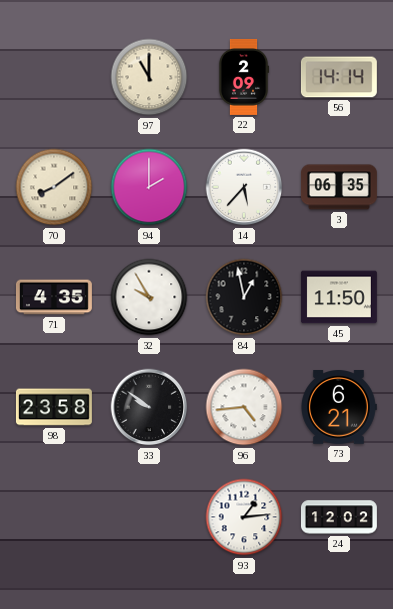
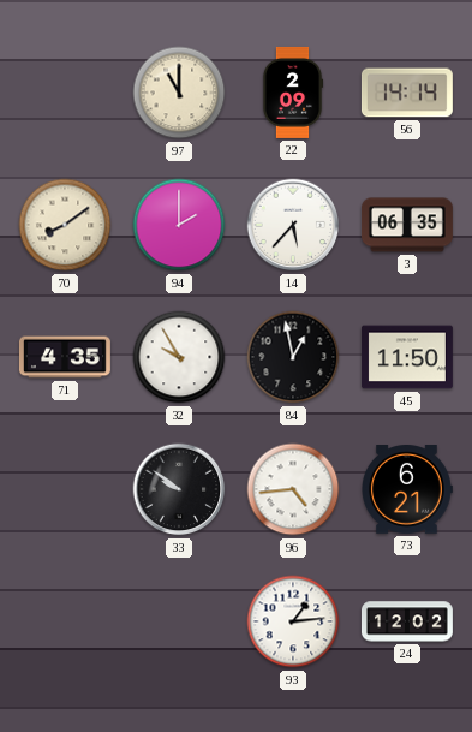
98: 23:58 -> none
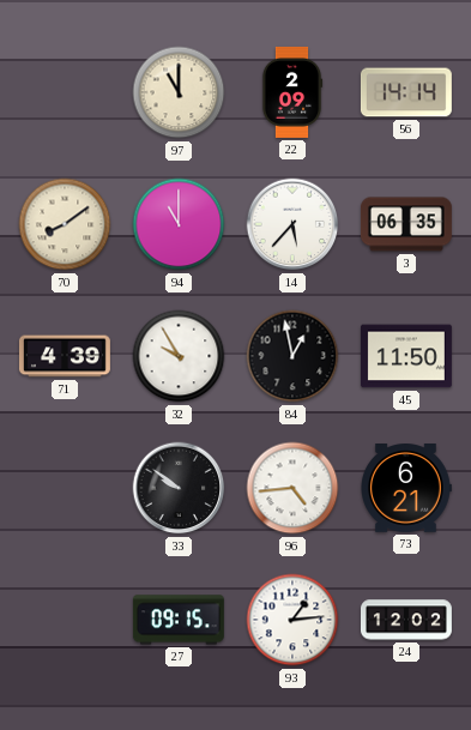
94: 2:00 -> 11:00
71: 4:35 -> 4:39
27: none -> 09:15
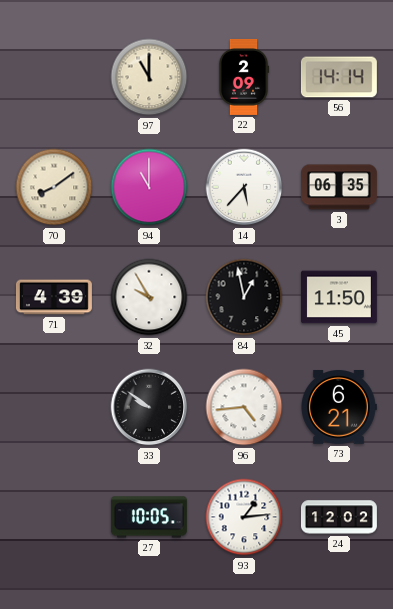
27: 09:15 -> 10:05
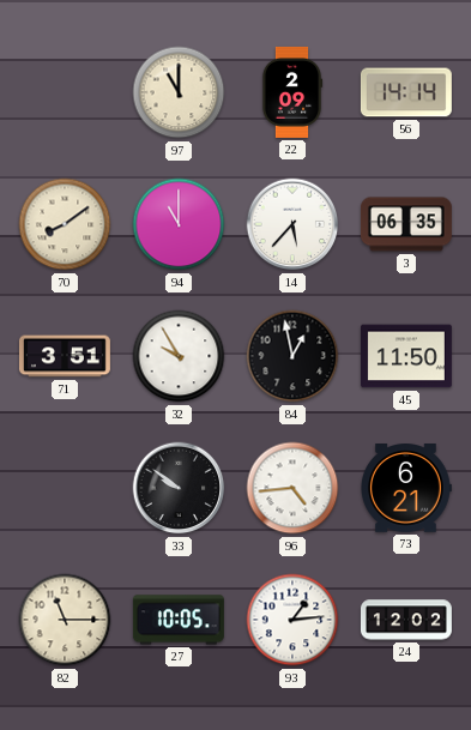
71: 4:39 -> 3:51
82: none -> 11:15
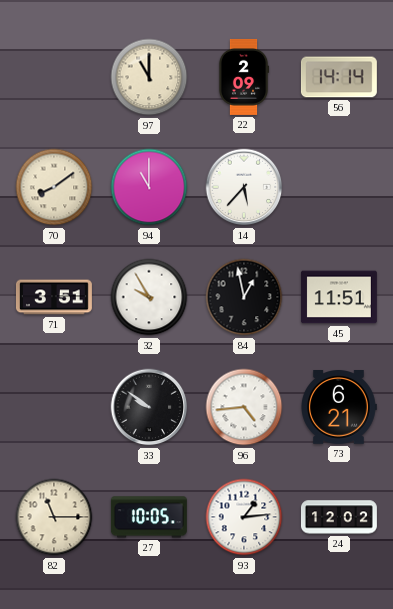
3: 06:35 -> none
45: 11:50 -> 11:51
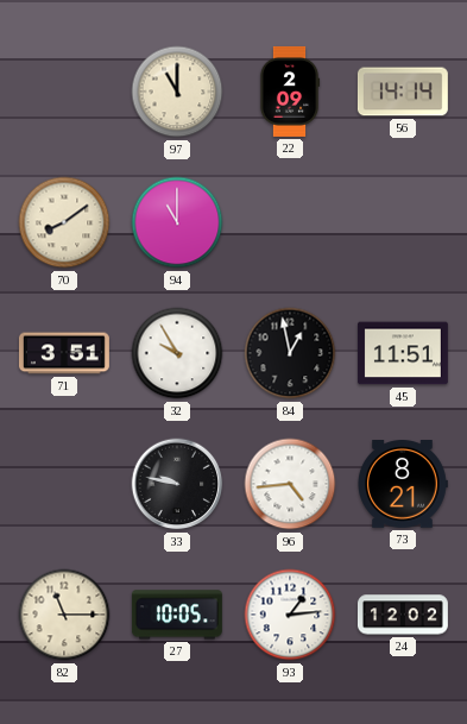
14: 5:37 -> none
33: 9:51 -> 9:47
73: 6:21 -> 8:21
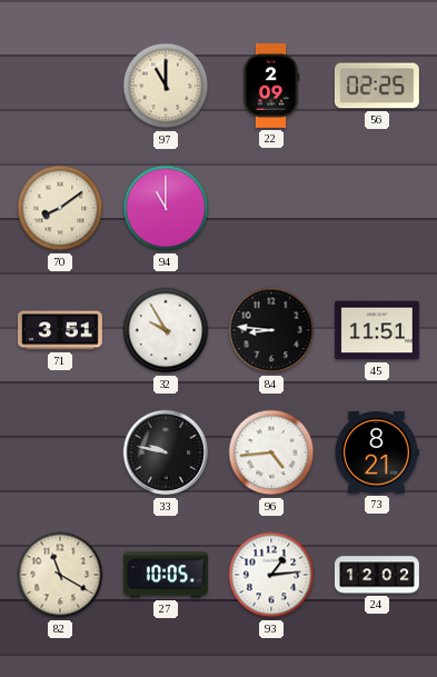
56: 14:14 -> 02:25
84: 12:58 -> 8:46
82: 11:15 -> 11:20
